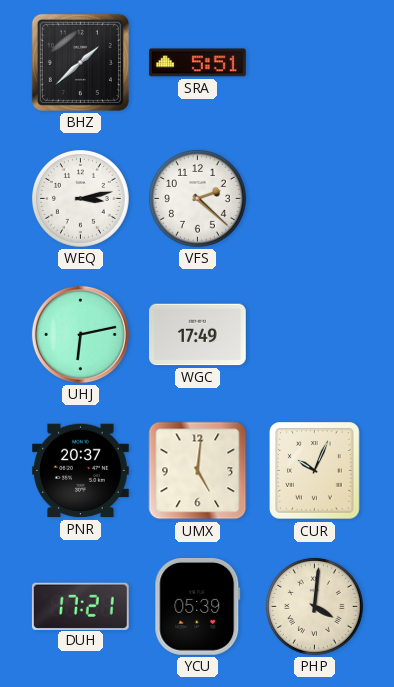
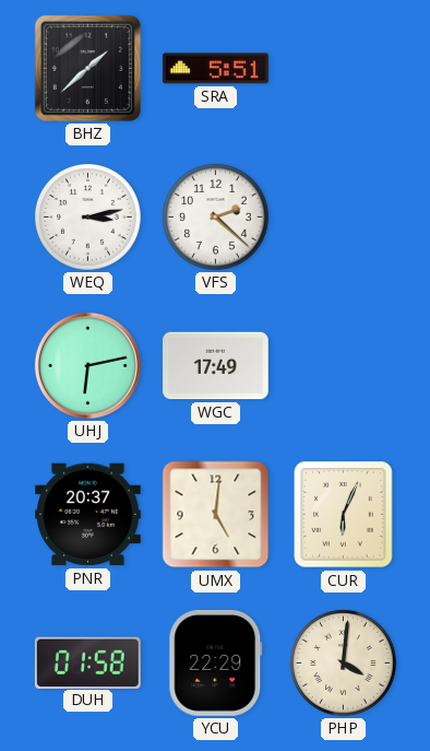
CUR: 10:04 -> 6:04
DUH: 17:21 -> 01:58
YCU: 05:39 -> 22:29
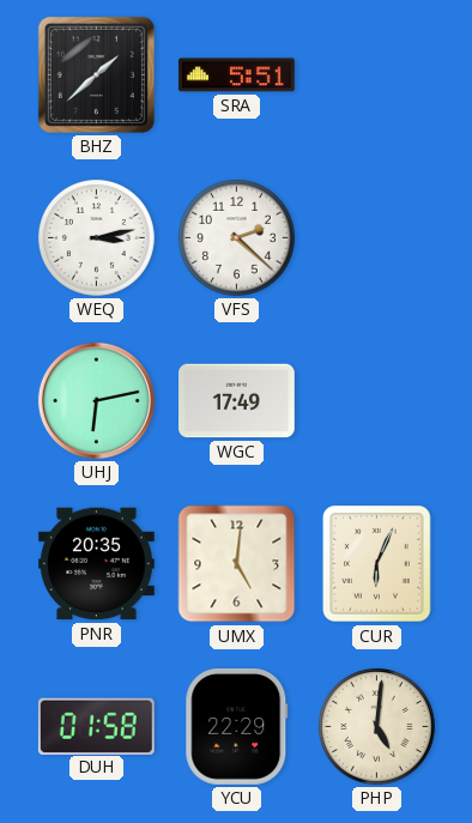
PNR: 20:37 -> 20:35
PHP: 4:01 -> 5:01
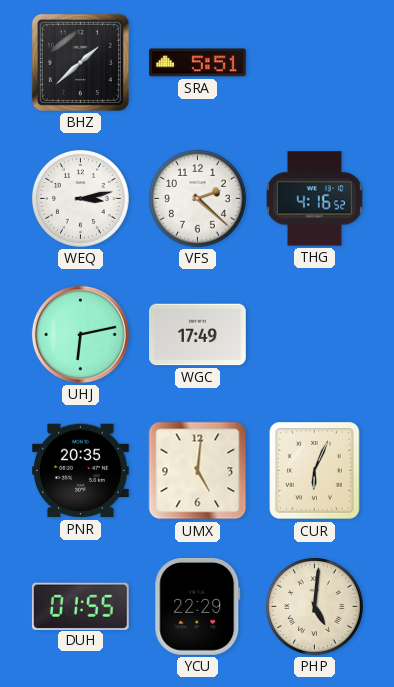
THG: none -> 4:16
DUH: 01:58 -> 01:55
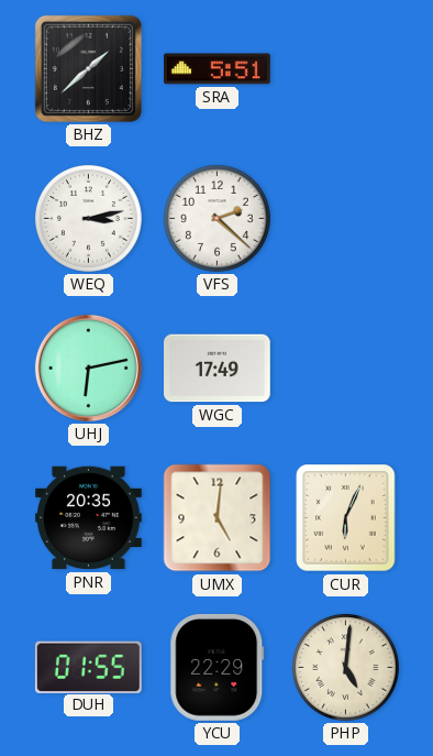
THG: 4:16 -> none
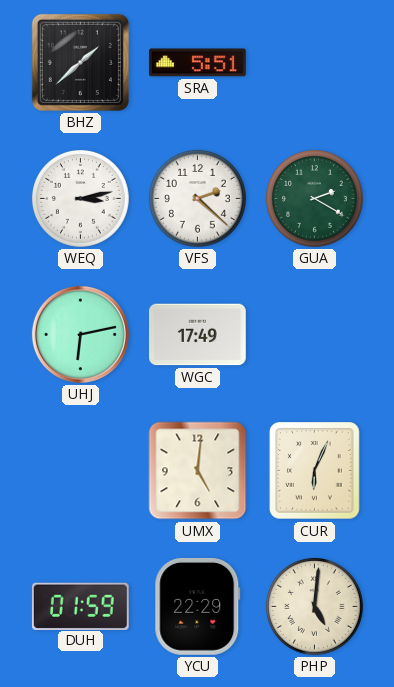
GUA: none -> 2:20
PNR: 20:35 -> none
DUH: 01:55 -> 01:59
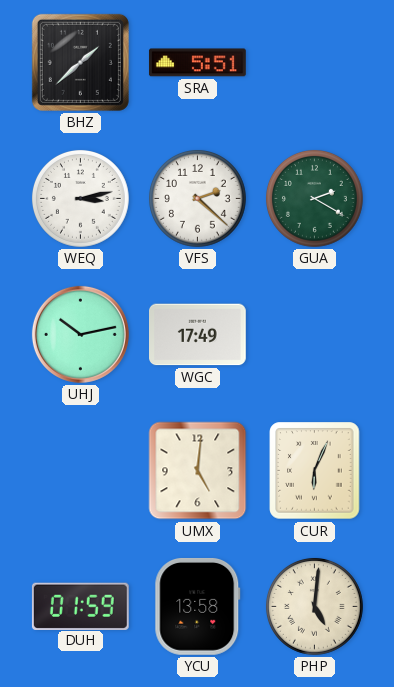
UHJ: 6:13 -> 10:13
YCU: 22:29 -> 13:58
